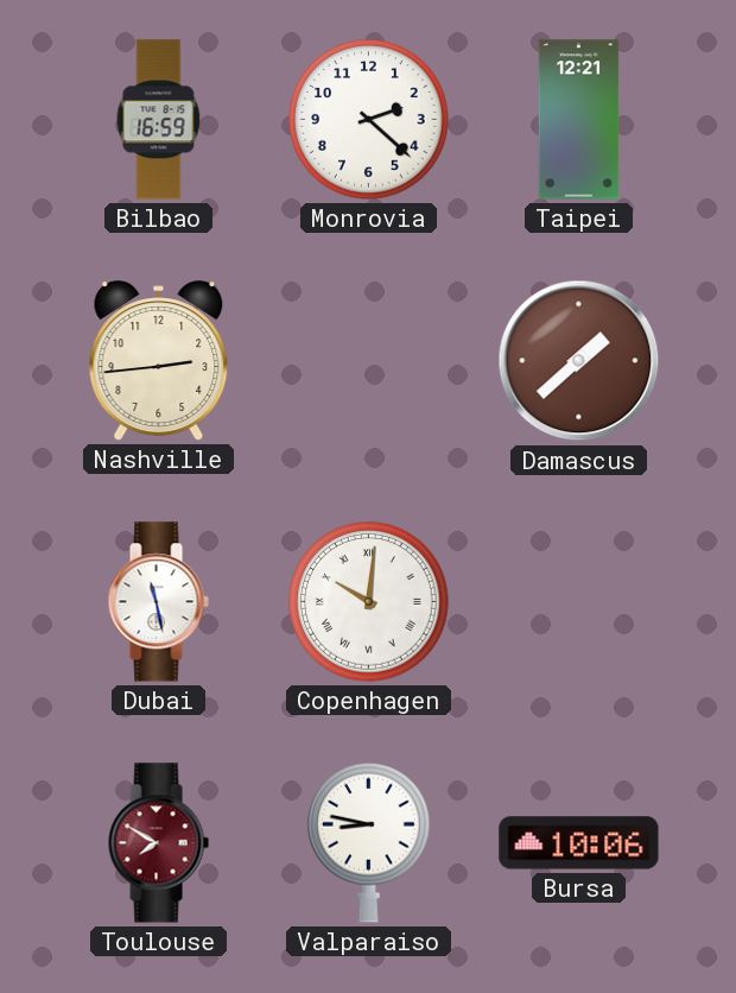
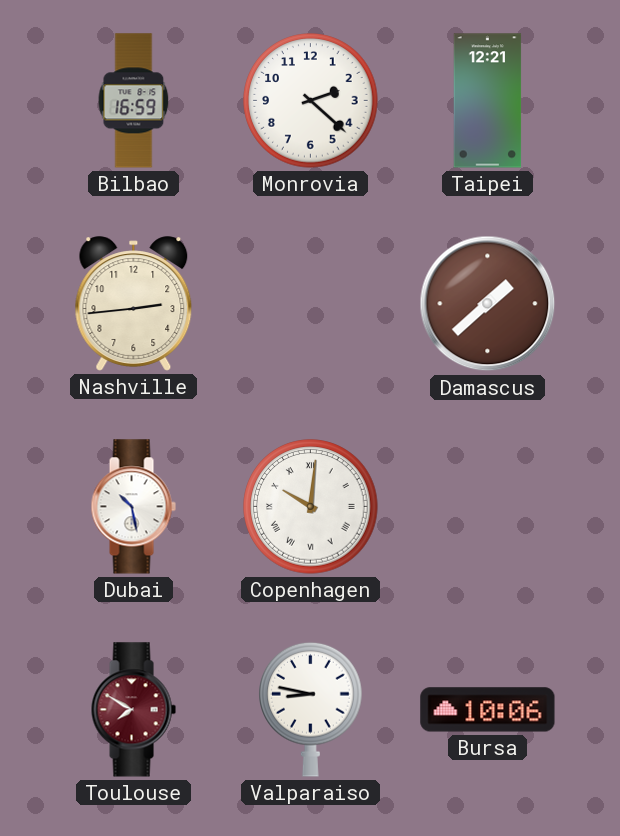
Dubai: 11:28 -> 10:28
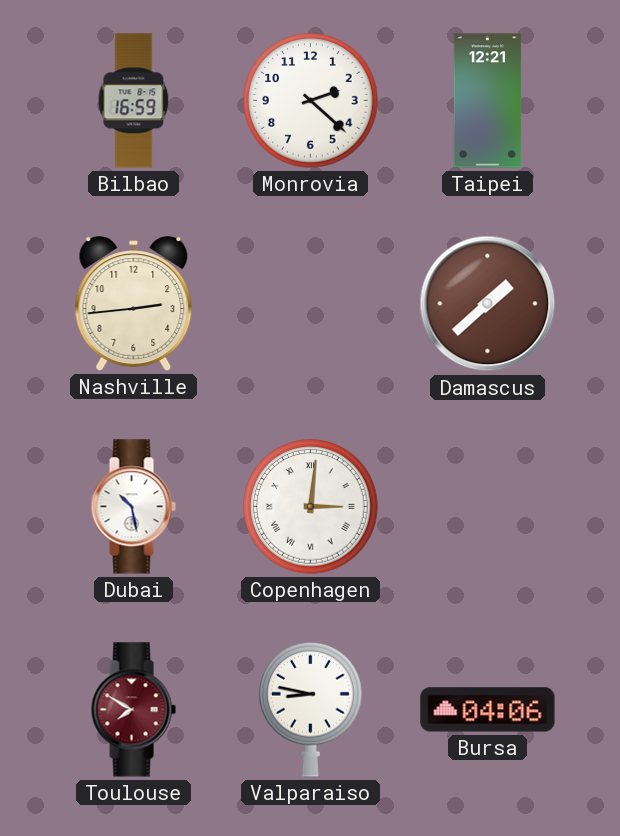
Copenhagen: 10:01 -> 3:01
Bursa: 10:06 -> 04:06
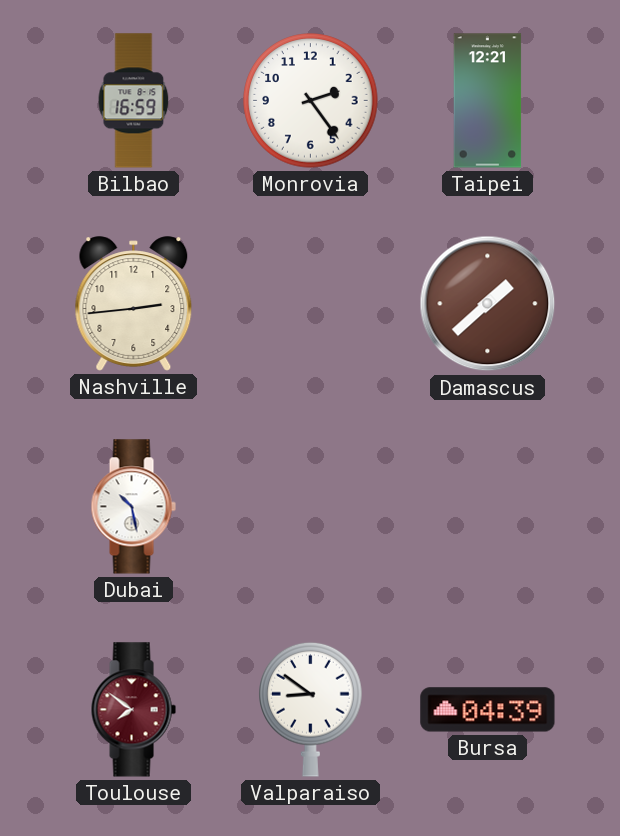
Monrovia: 2:22 -> 2:24
Copenhagen: 3:01 -> none
Toulouse: 7:50 -> 7:51
Valparaiso: 8:47 -> 8:51
Bursa: 04:06 -> 04:39
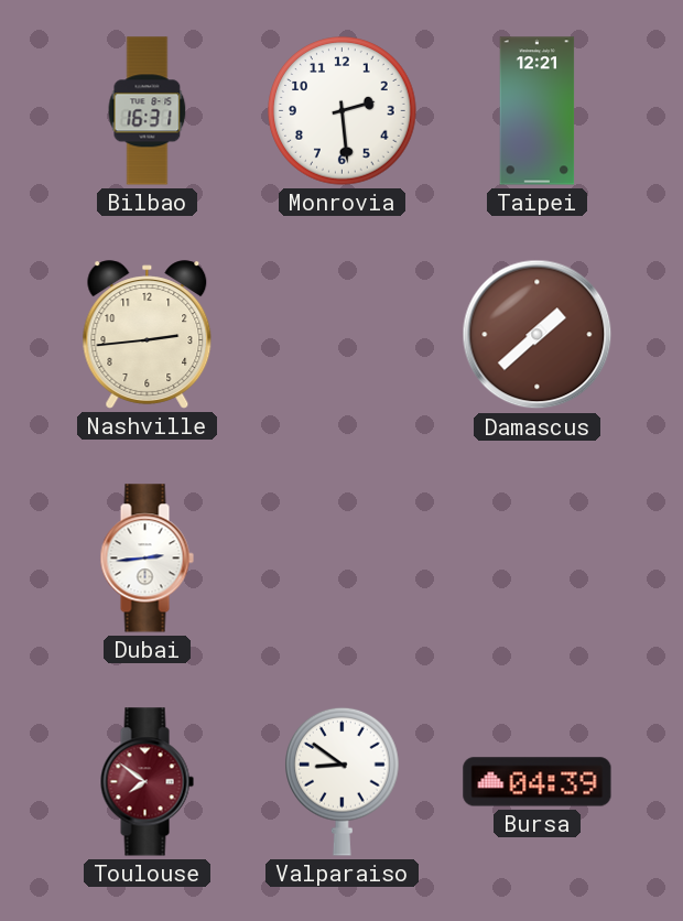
Bilbao: 16:59 -> 16:31
Monrovia: 2:24 -> 2:29
Dubai: 10:28 -> 2:44
